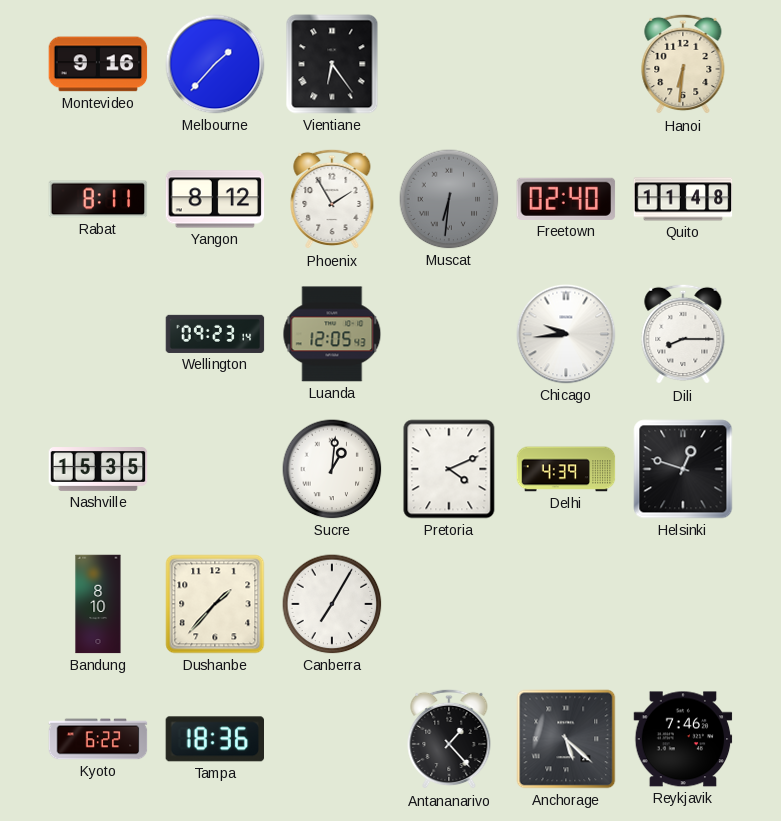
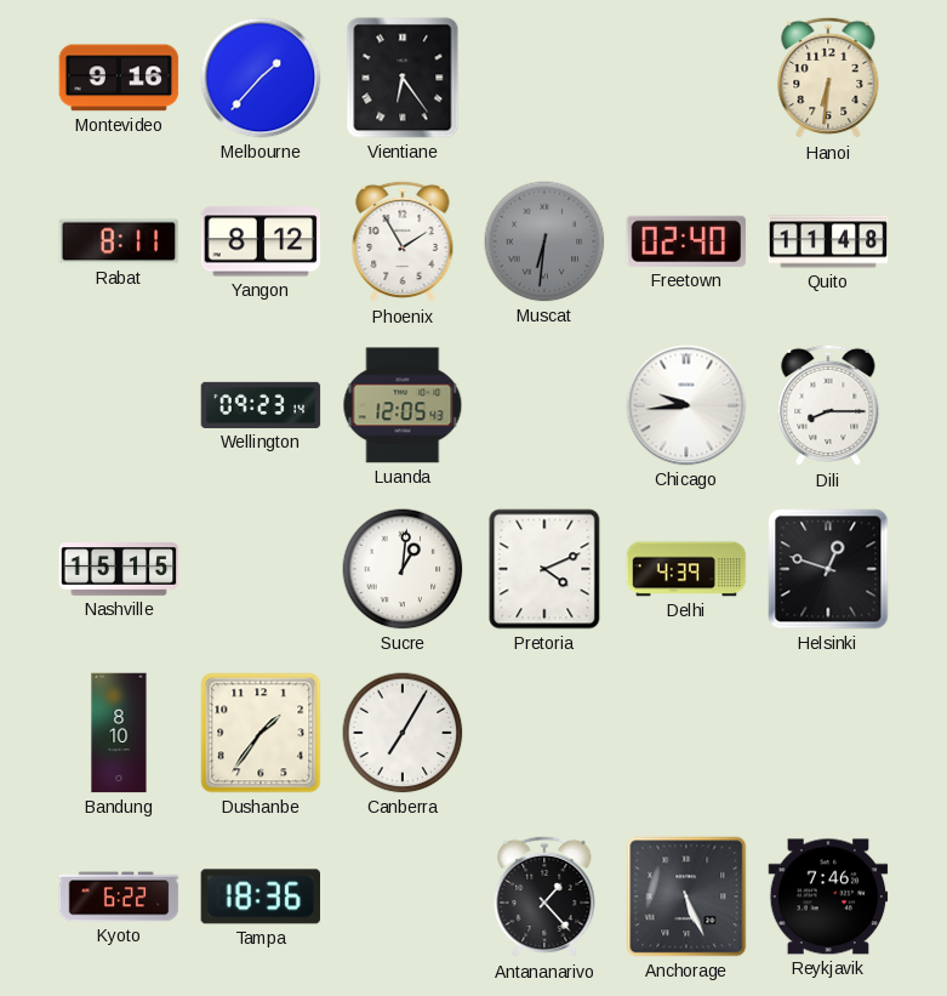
Nashville: 15:35 -> 15:15
Dushanbe: 1:37 -> 1:36
Anchorage: 5:22 -> 5:26
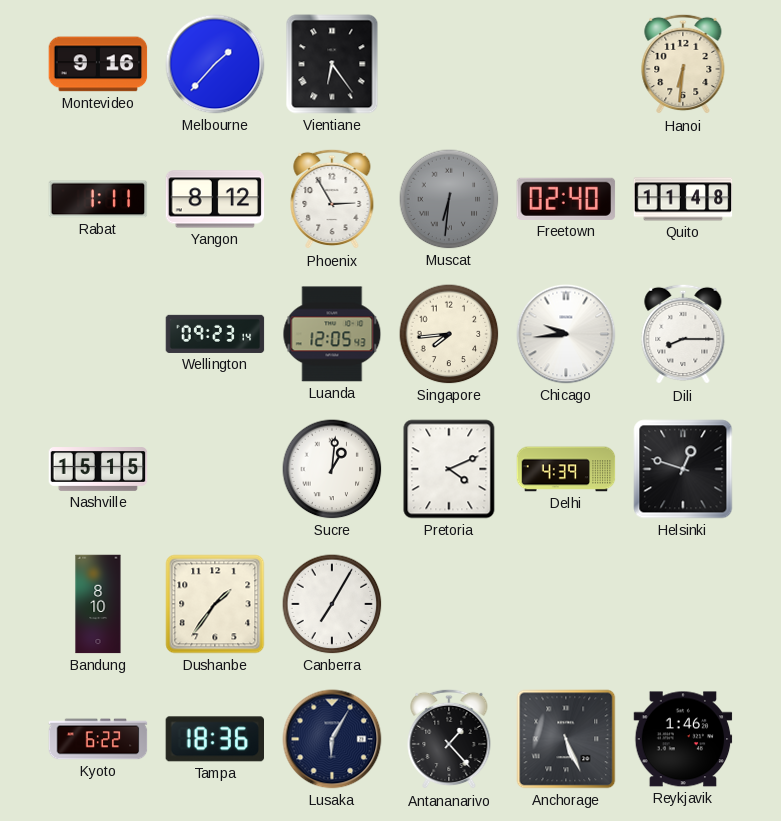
Rabat: 8:11 -> 1:11
Phoenix: 1:55 -> 2:55
Singapore: none -> 7:44
Lusaka: none -> 6:05
Reykjavik: 7:46 -> 1:46
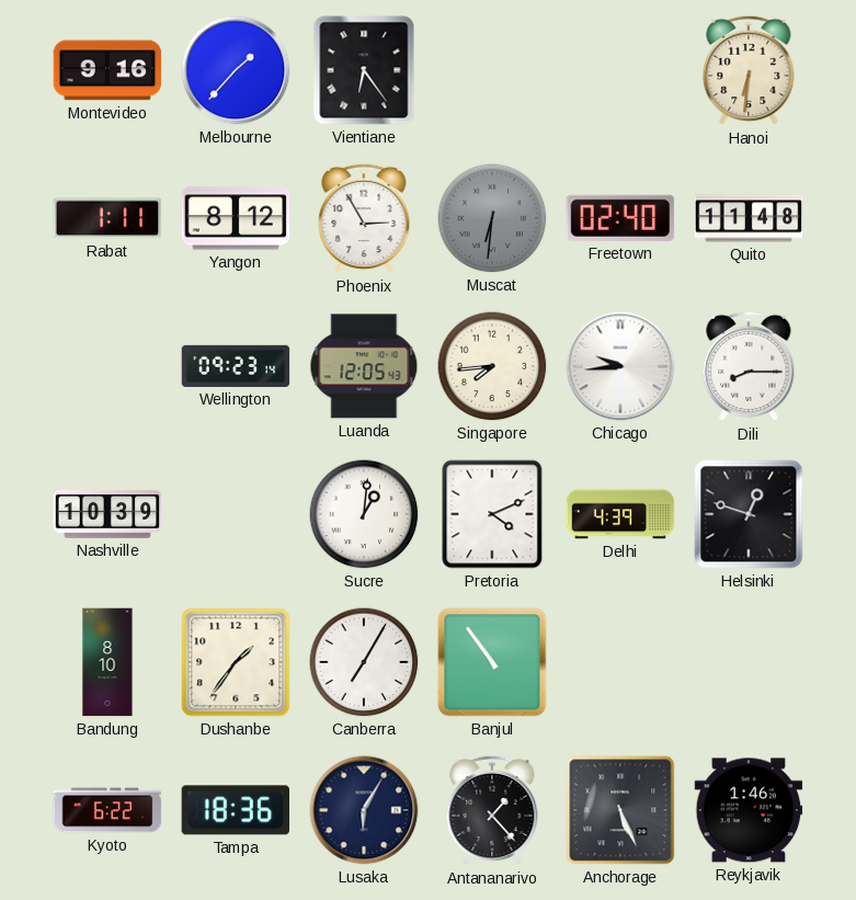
Nashville: 15:15 -> 10:39
Banjul: none -> 10:54
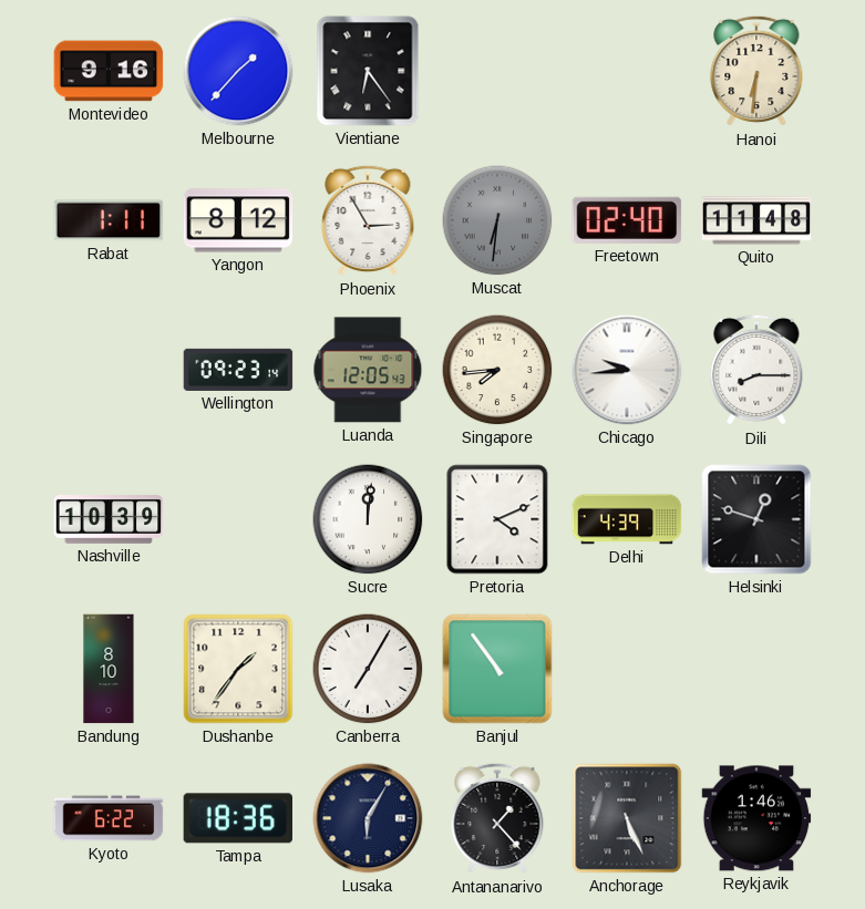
Sucre: 1:01 -> 12:01
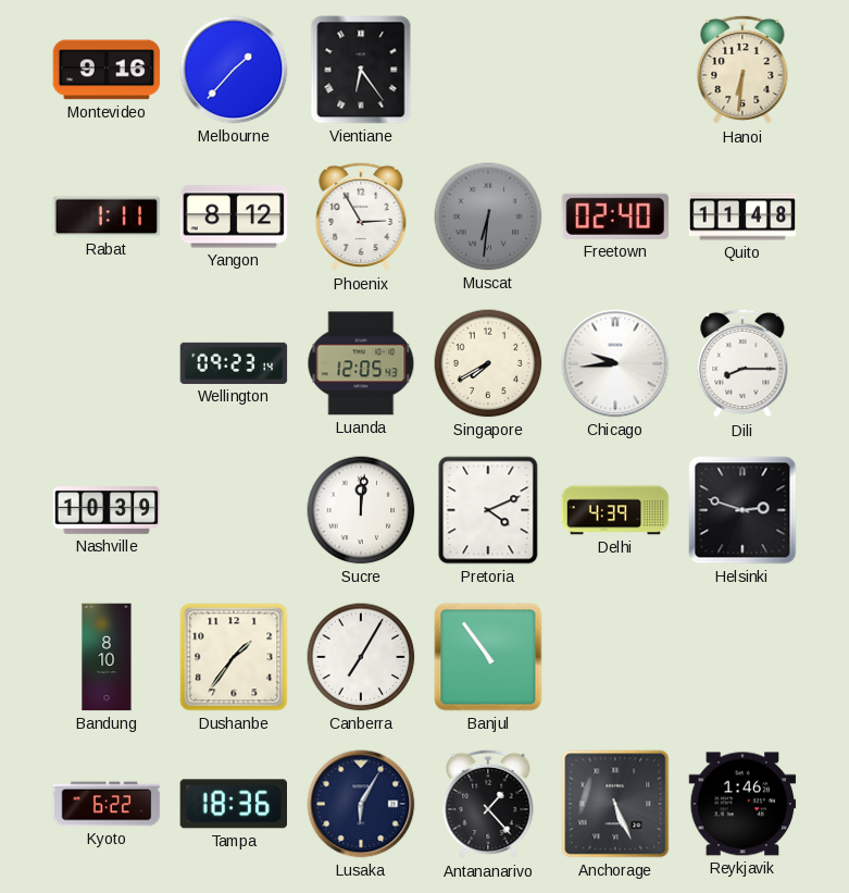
Singapore: 7:44 -> 7:40
Helsinki: 12:48 -> 2:48
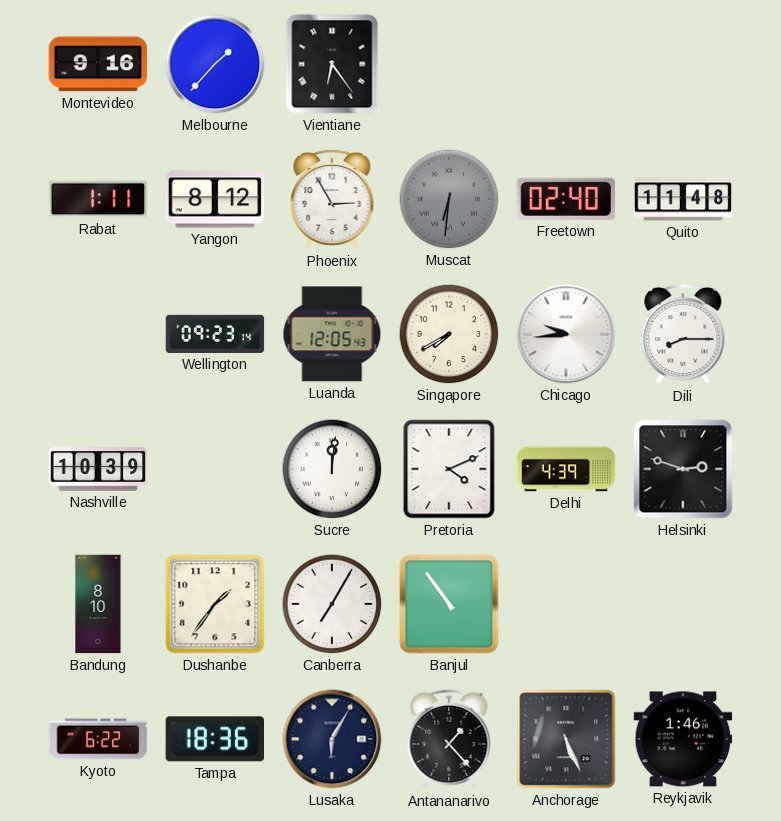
Hanoi: 6:31 -> none
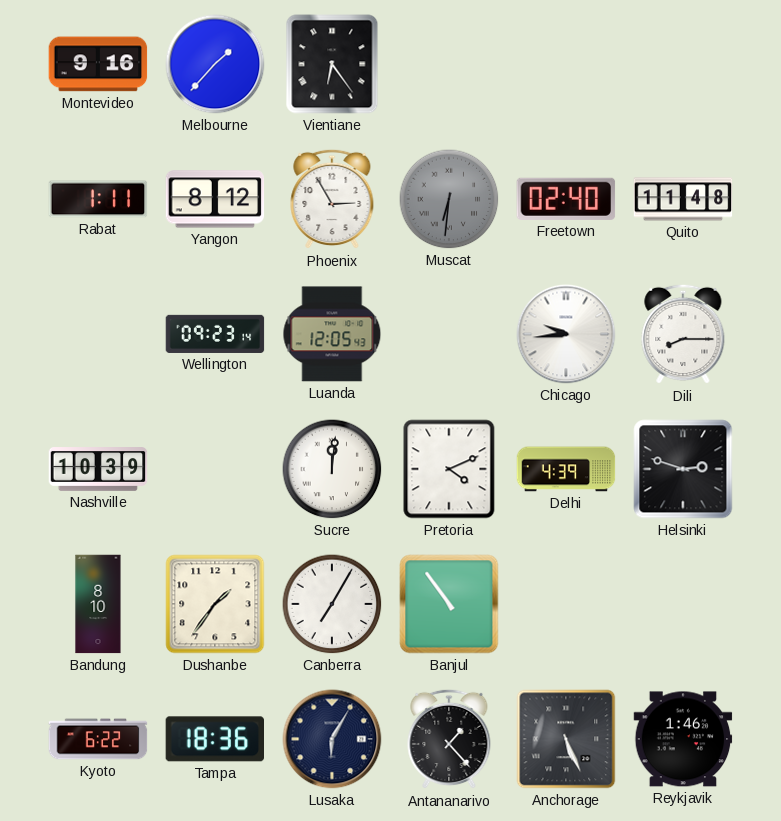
Singapore: 7:40 -> none
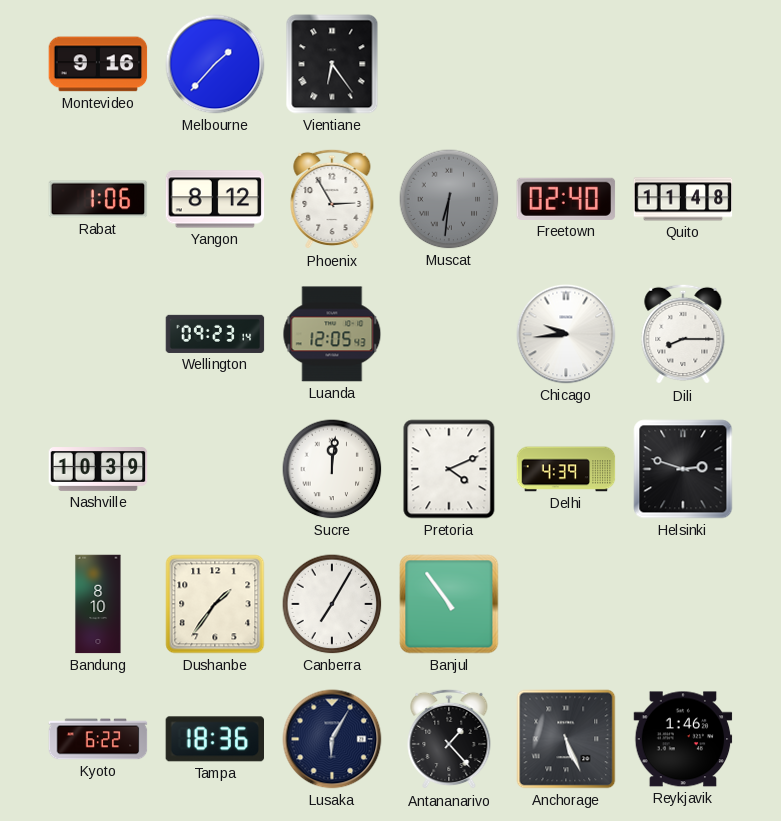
Rabat: 1:11 -> 1:06
